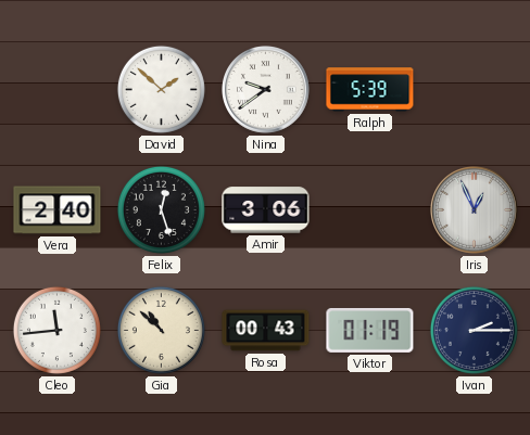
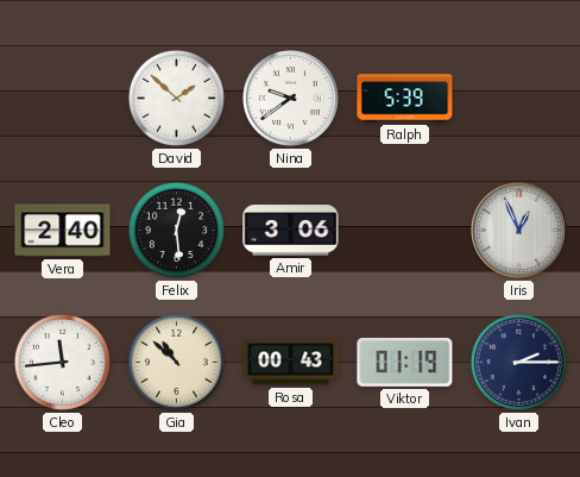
Felix: 12:27 -> 12:29
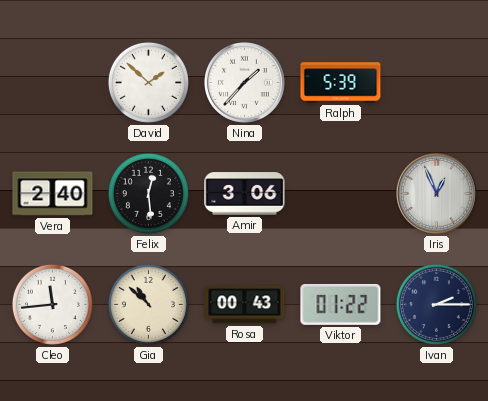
Nina: 9:39 -> 1:37
Viktor: 01:19 -> 01:22
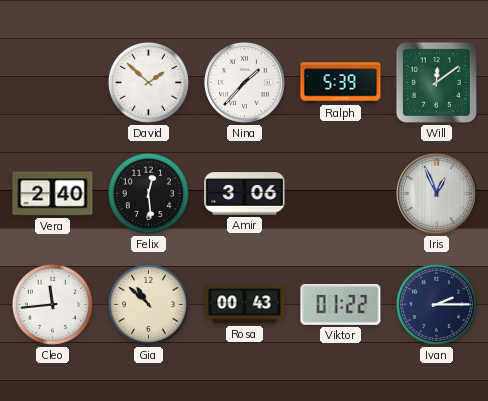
Will: none -> 12:09
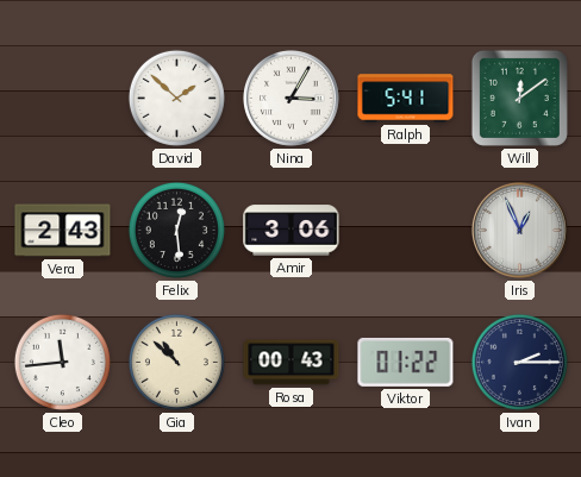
Nina: 1:37 -> 3:05
Ralph: 5:39 -> 5:41
Vera: 2:40 -> 2:43
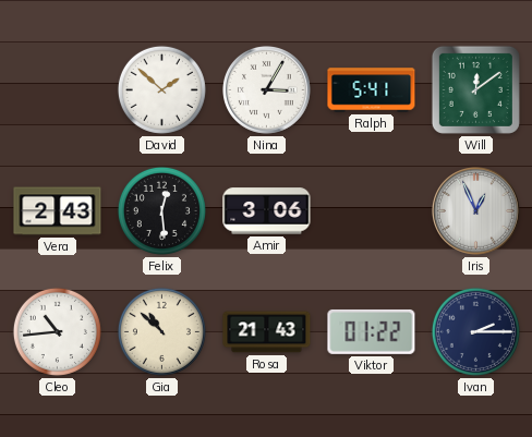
Cleo: 11:44 -> 10:44
Rosa: 00:43 -> 21:43
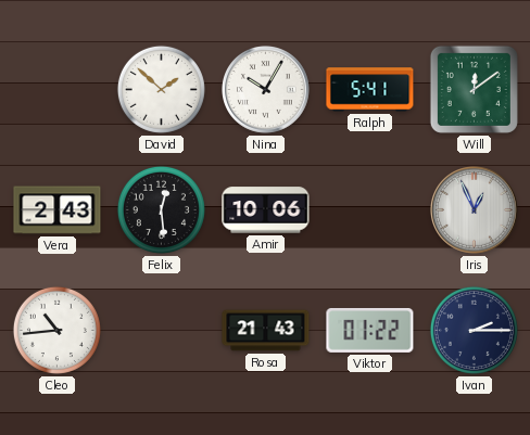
Nina: 3:05 -> 10:05
Amir: 3:06 -> 10:06
Gia: 10:52 -> none
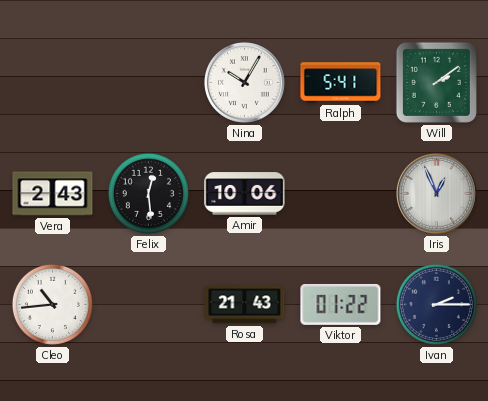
David: 1:52 -> none
Will: 12:09 -> 2:09
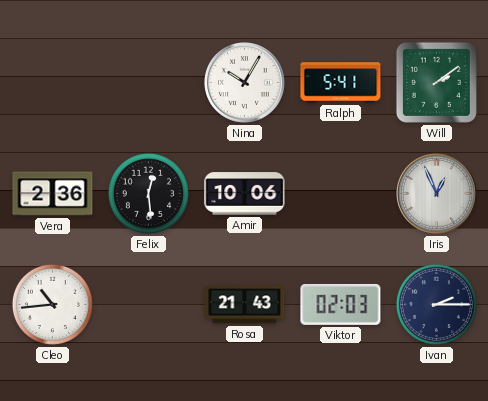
Vera: 2:43 -> 2:36
Viktor: 01:22 -> 02:03
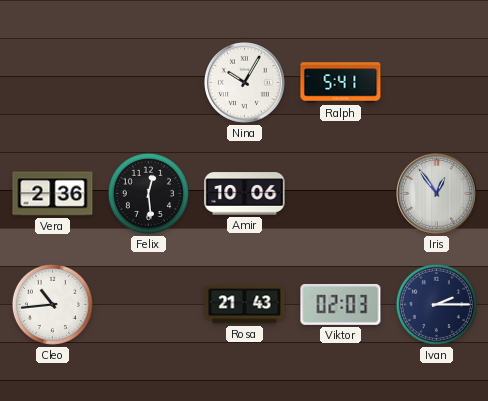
Will: 2:09 -> none
Iris: 12:56 -> 12:54
